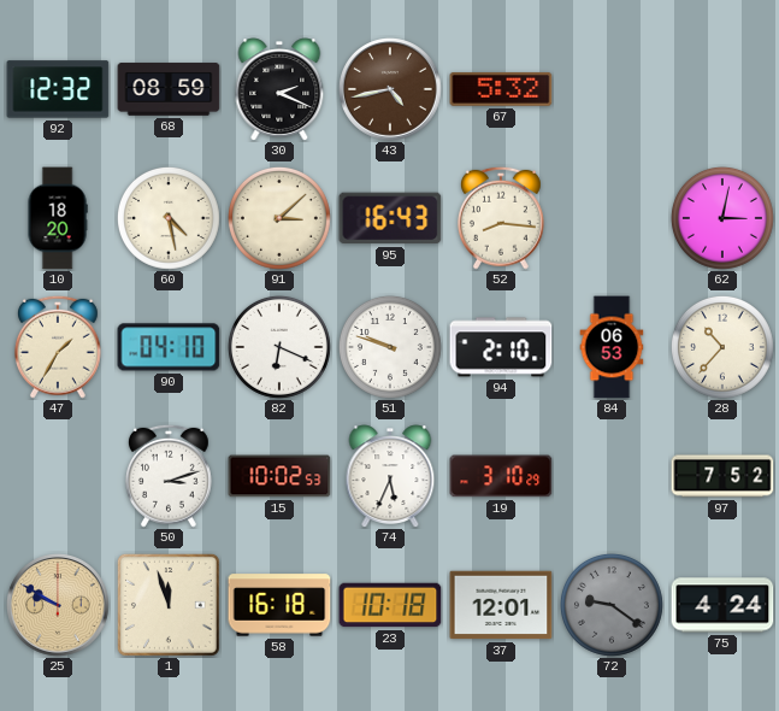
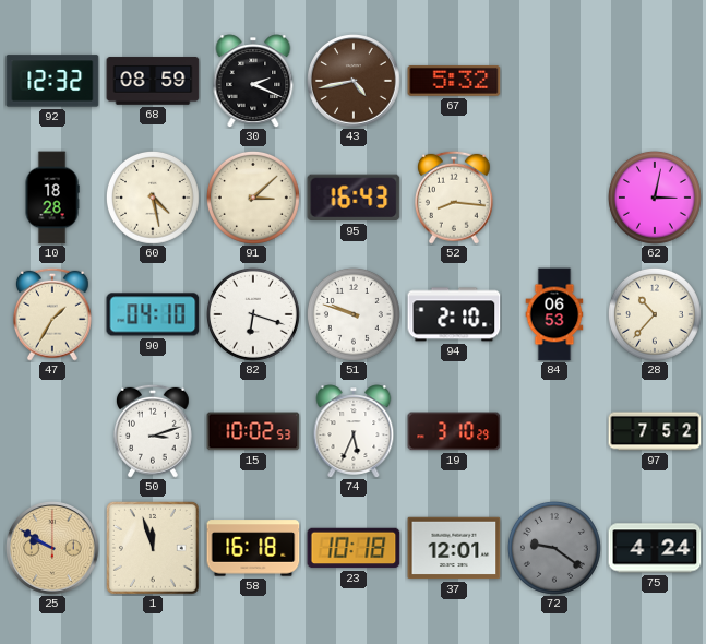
10: 18:20 -> 18:28
82: 6:19 -> 6:18
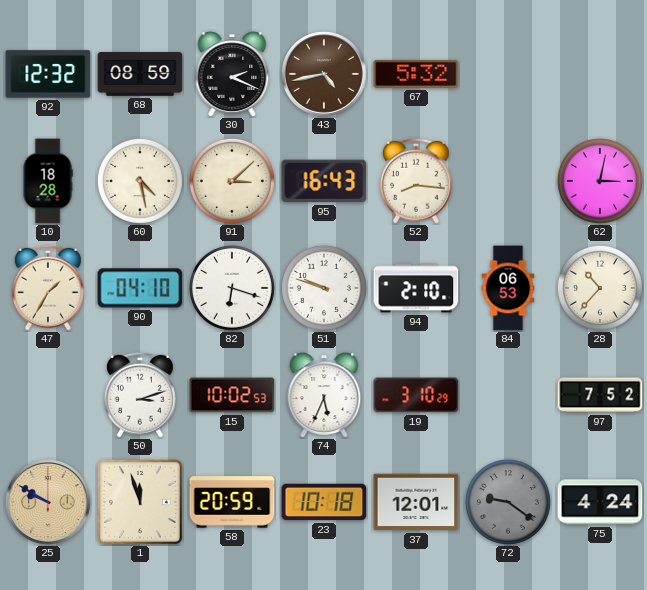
58: 16:18 -> 20:59
